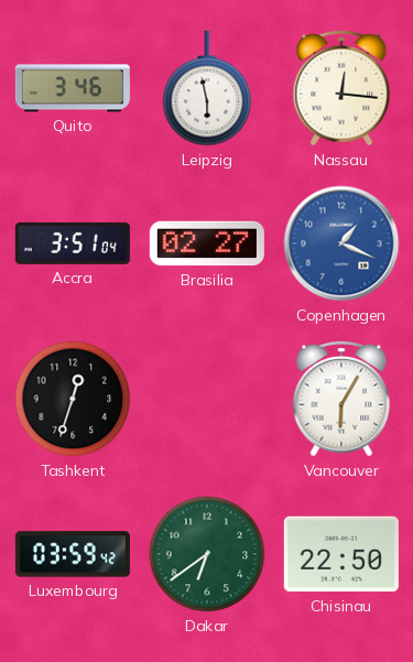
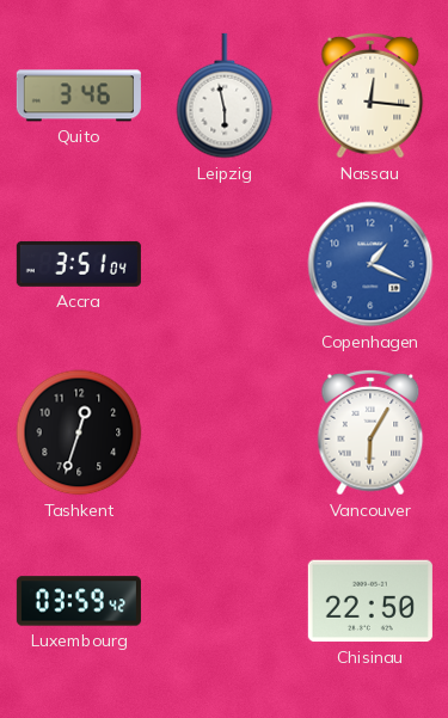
Brasilia: 02:27 -> none
Dakar: 6:39 -> none
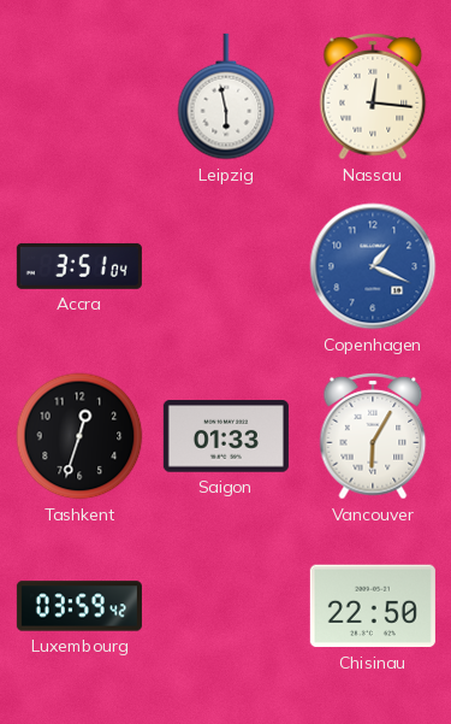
Quito: 3:46 -> none
Saigon: none -> 01:33
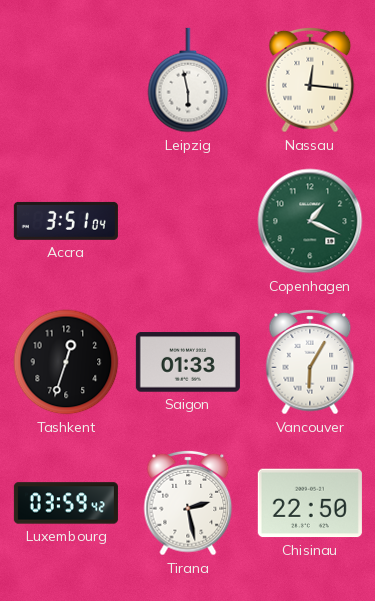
Copenhagen dial: blue -> green
Tirana: none -> 2:28
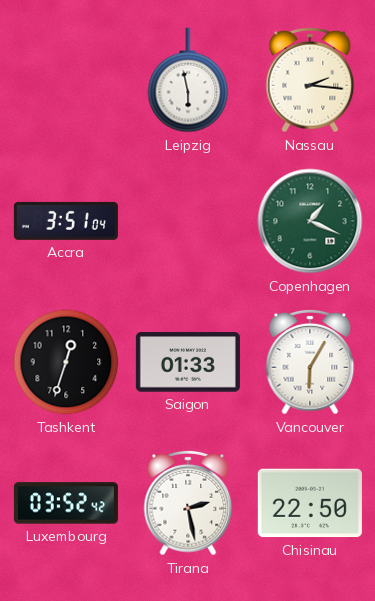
Nassau: 12:16 -> 2:16
Luxembourg: 03:59 -> 03:52
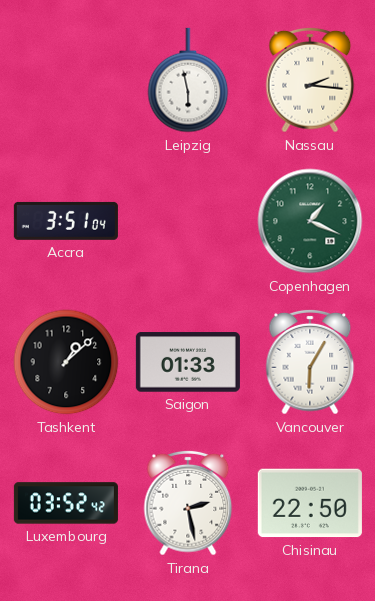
Tashkent: 12:33 -> 1:08
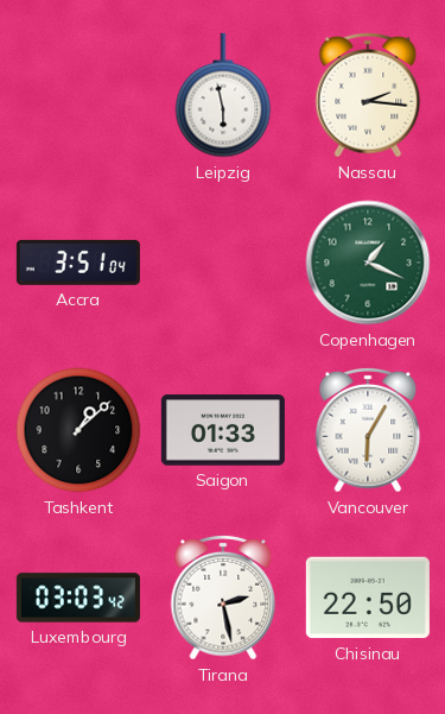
Luxembourg: 03:52 -> 03:03
